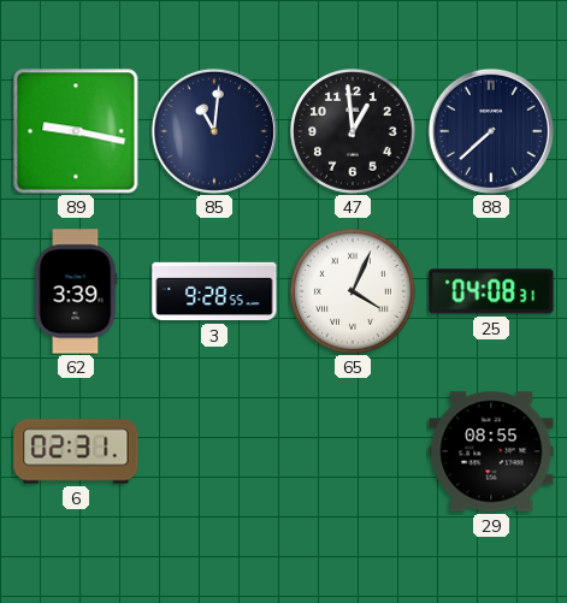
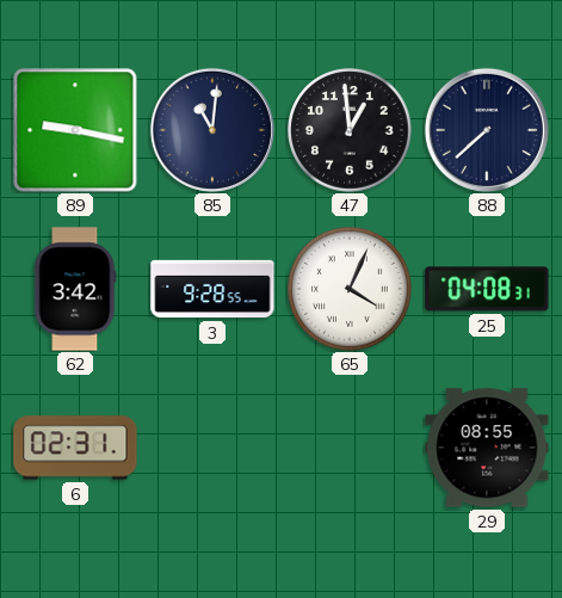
62: 3:39 -> 3:42
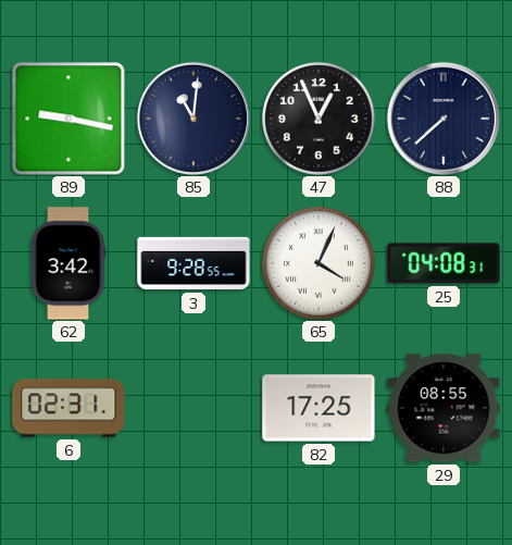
47: 12:59 -> 12:56
82: none -> 17:25
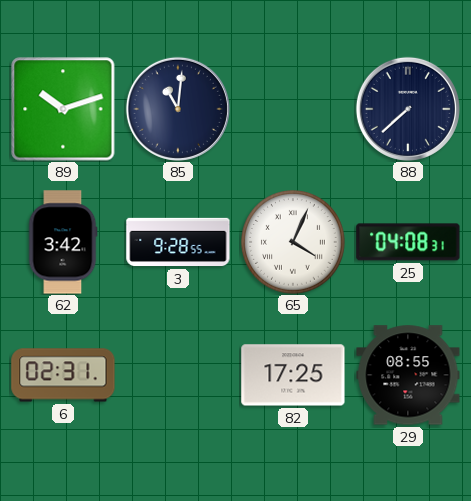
89: 9:17 -> 10:12
47: 12:56 -> none
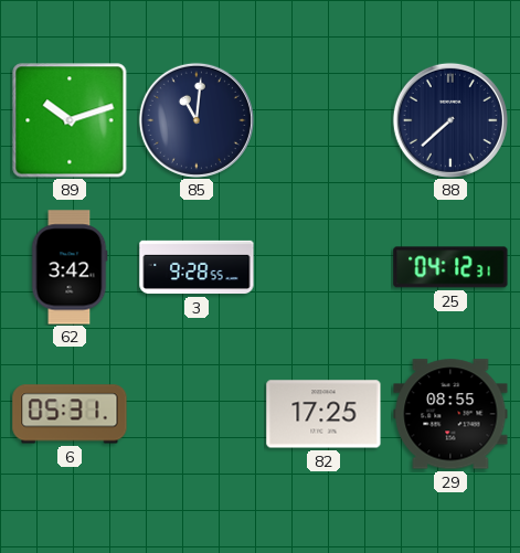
65: 4:04 -> none
25: 04:08 -> 04:12
6: 02:31 -> 05:31
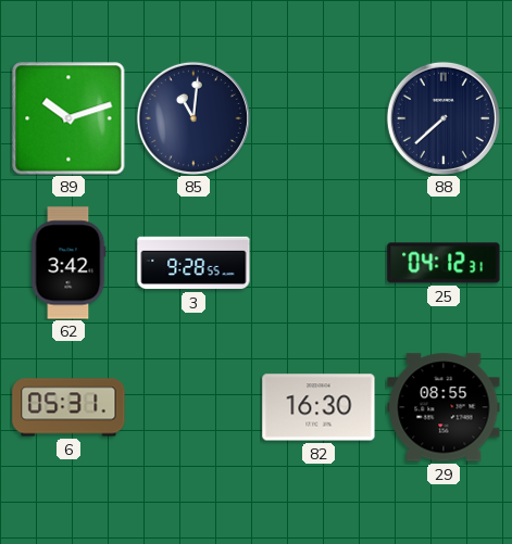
82: 17:25 -> 16:30
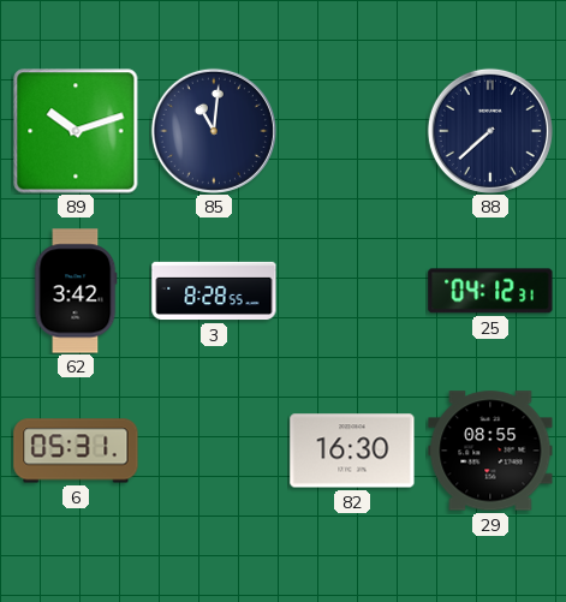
3: 9:28 -> 8:28
